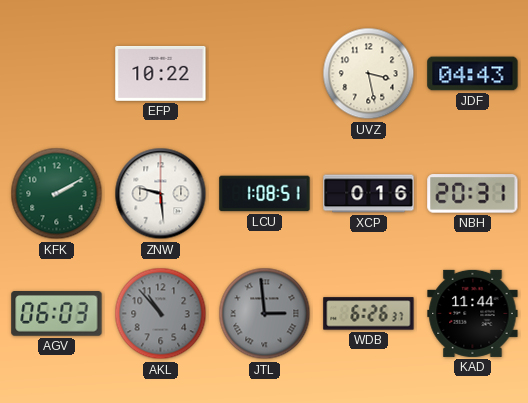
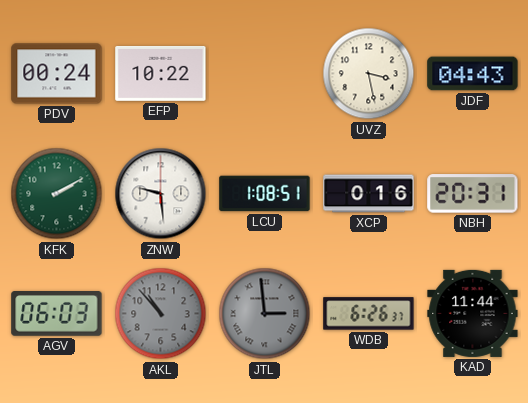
PDV: none -> 00:24
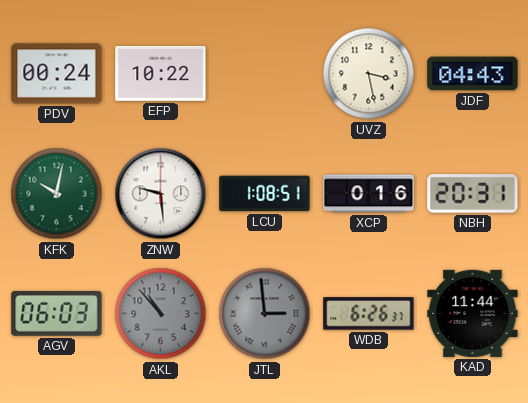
KFK: 2:10 -> 10:02
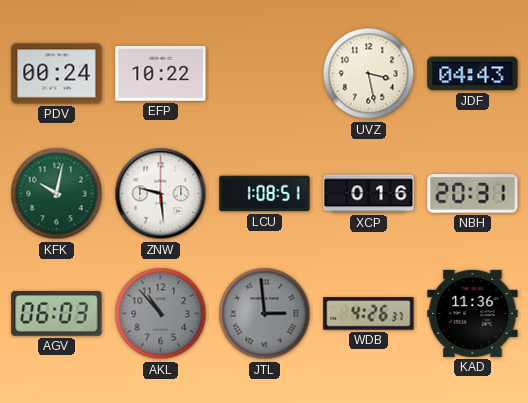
WDB: 6:26 -> 4:26
KAD: 11:44 -> 11:36
